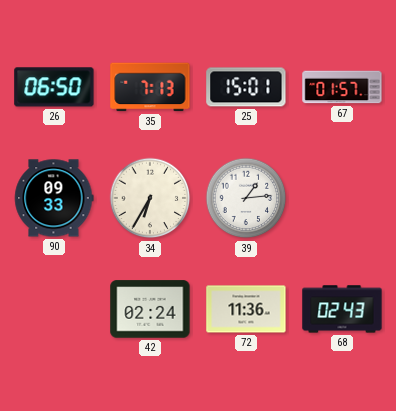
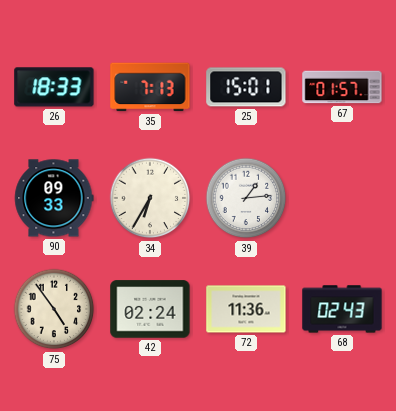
26: 06:50 -> 18:33
75: none -> 4:54
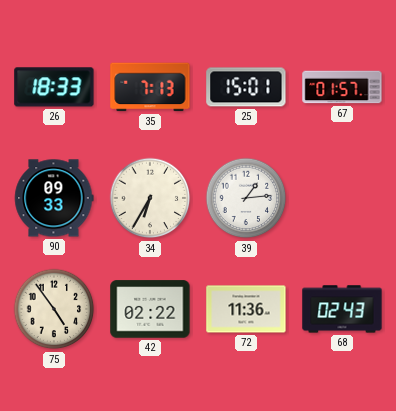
42: 02:24 -> 02:22
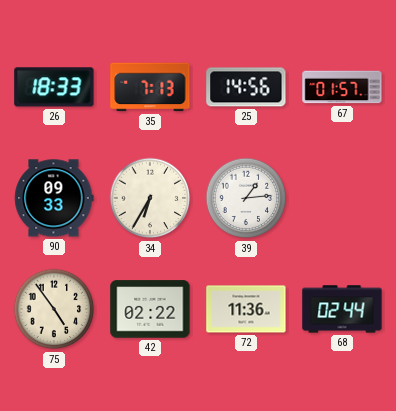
25: 15:01 -> 14:56
68: 02:43 -> 02:44
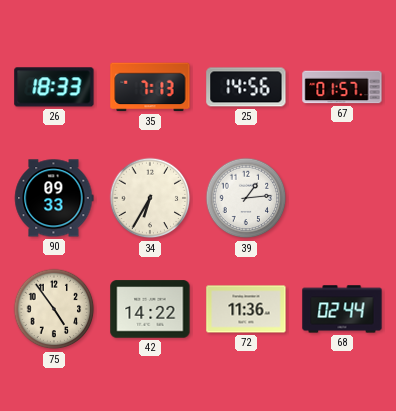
42: 02:22 -> 14:22
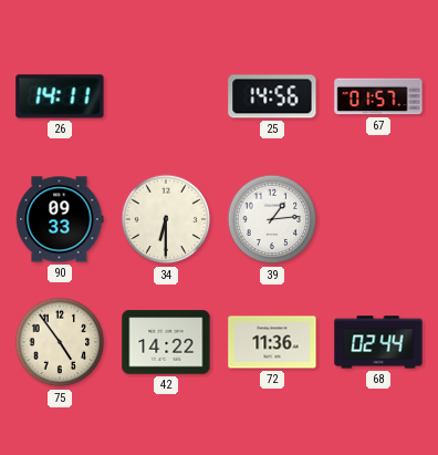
26: 18:33 -> 14:11
35: 7:13 -> none
34: 6:35 -> 6:30
